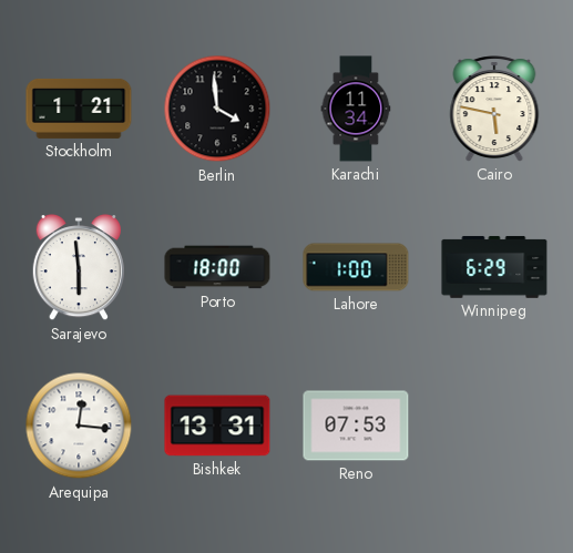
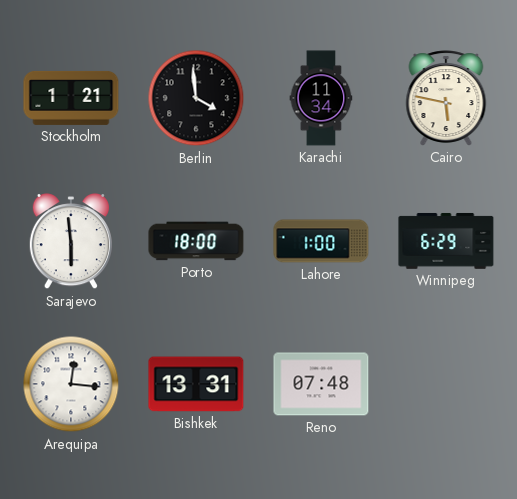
Reno: 07:53 -> 07:48
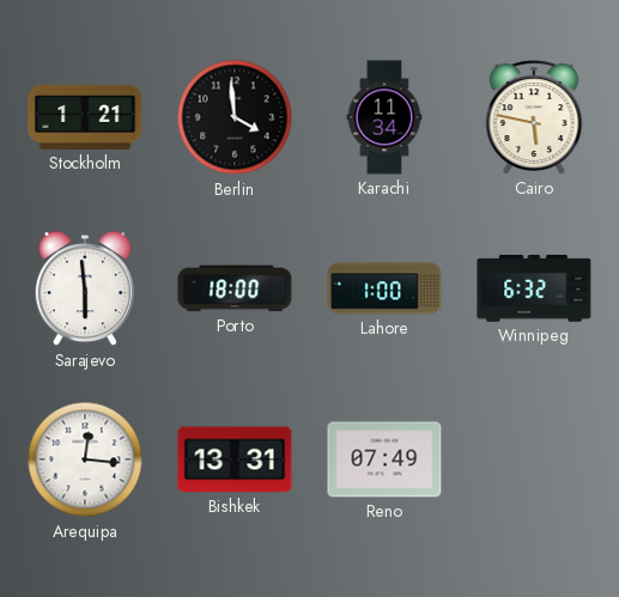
Winnipeg: 6:29 -> 6:32
Reno: 07:48 -> 07:49
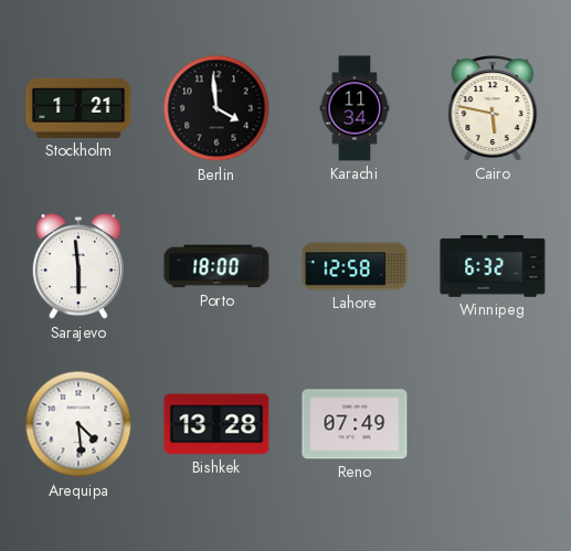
Lahore: 1:00 -> 12:58
Arequipa: 12:16 -> 4:29
Bishkek: 13:31 -> 13:28
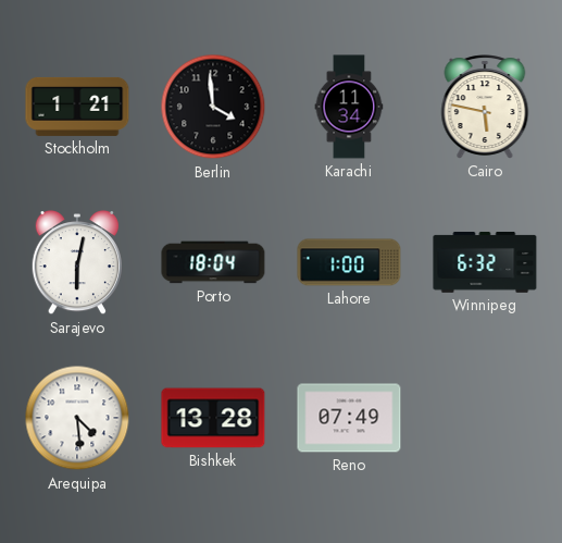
Sarajevo: 5:59 -> 6:02
Porto: 18:00 -> 18:04
Lahore: 12:58 -> 1:00
